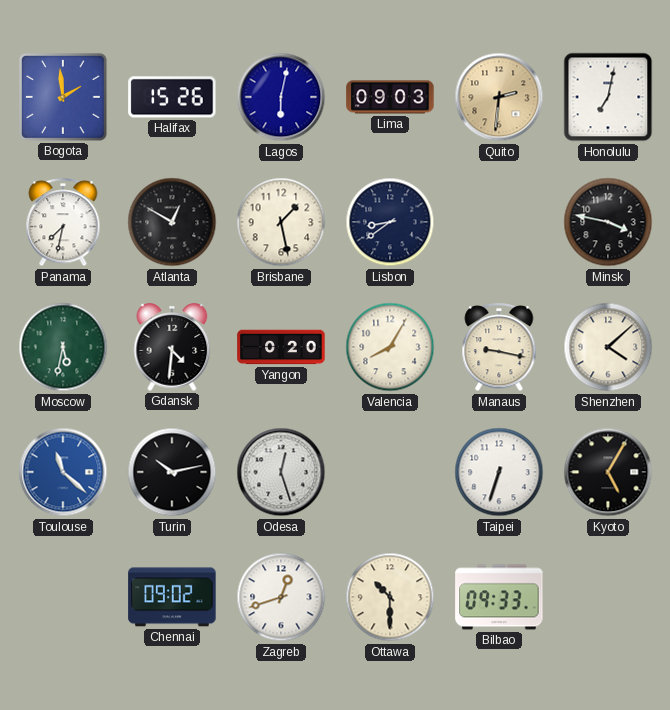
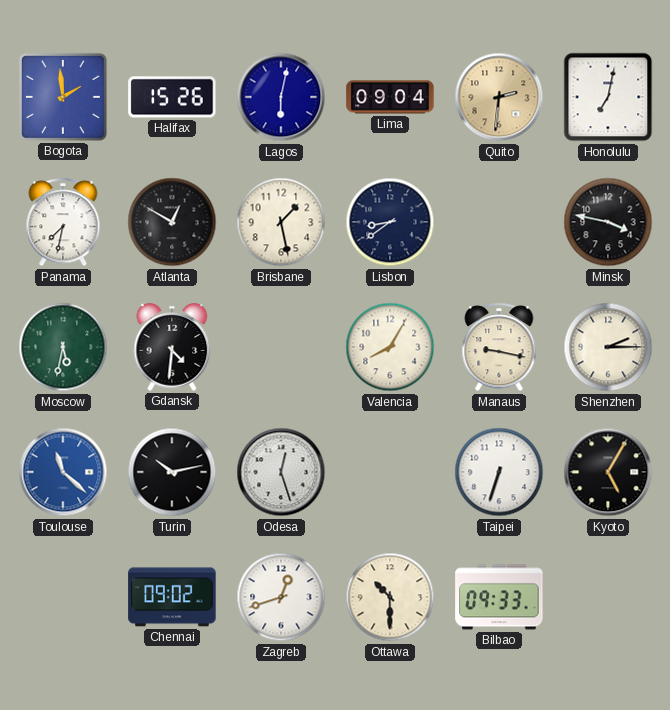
Lima: 09:03 -> 09:04
Yangon: 0:20 -> none
Shenzhen: 4:08 -> 2:15
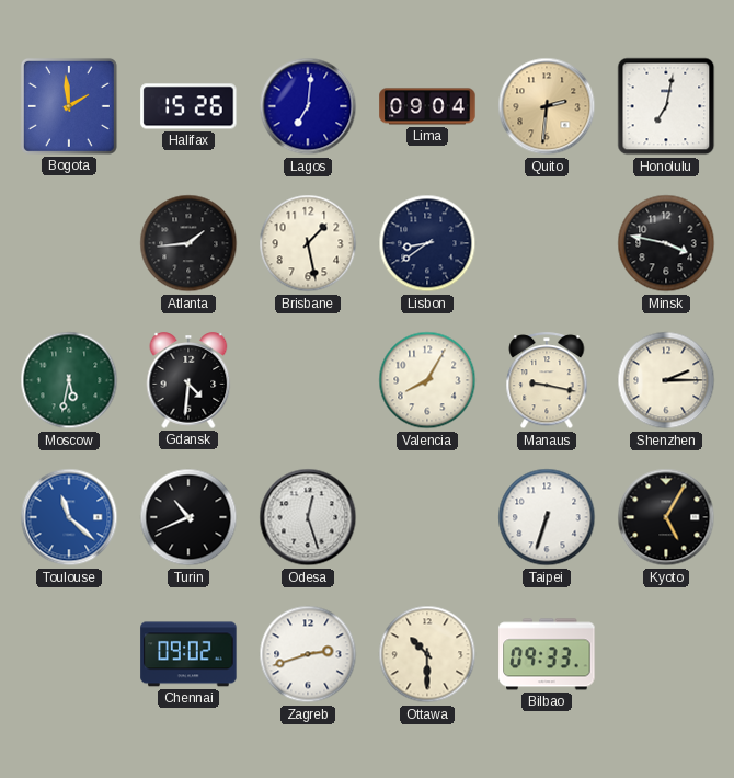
Lagos: 6:02 -> 7:01
Panama: 7:32 -> none
Atlanta: 12:50 -> 1:44
Turin: 10:13 -> 10:41
Zagreb: 12:42 -> 2:42
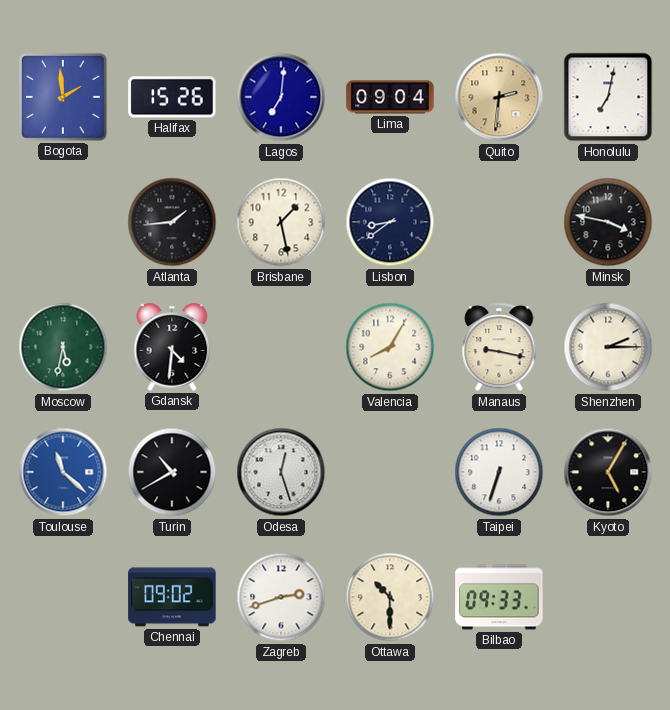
Turin: 10:41 -> 10:40
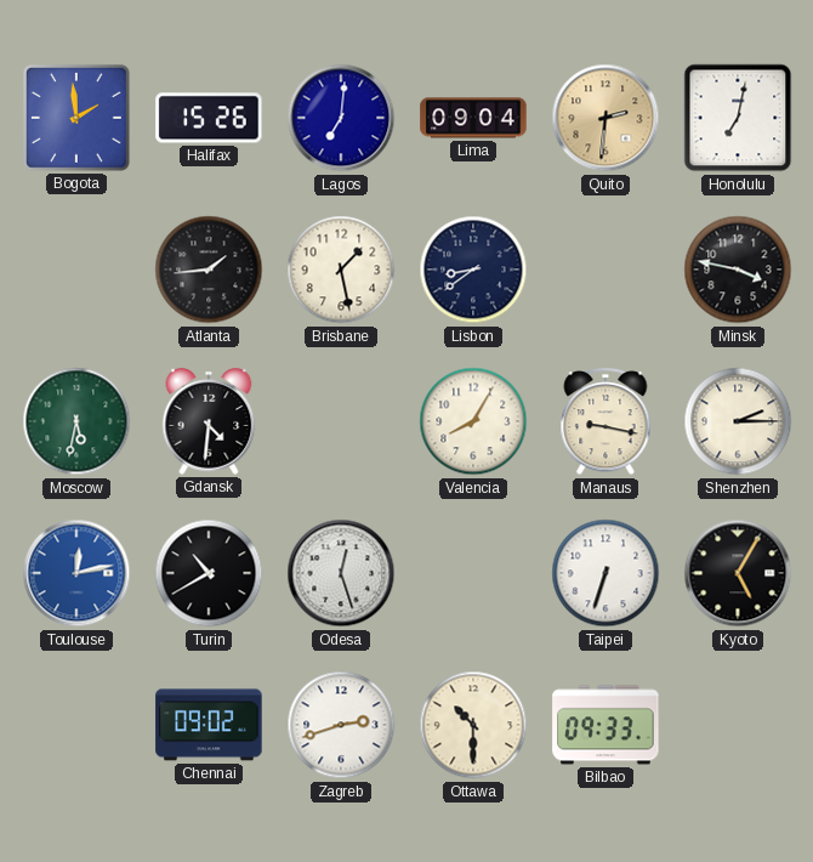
Toulouse: 11:22 -> 12:13
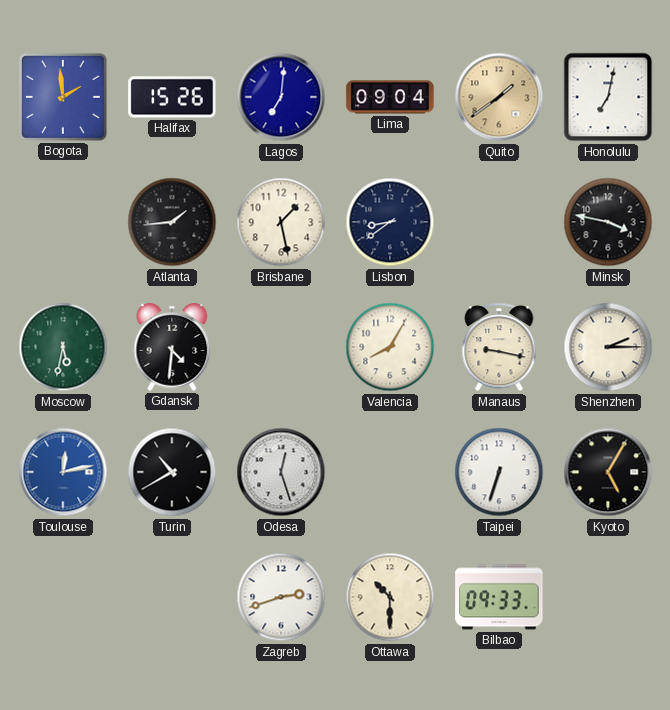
Quito: 2:31 -> 1:39
Chennai: 09:02 -> none
